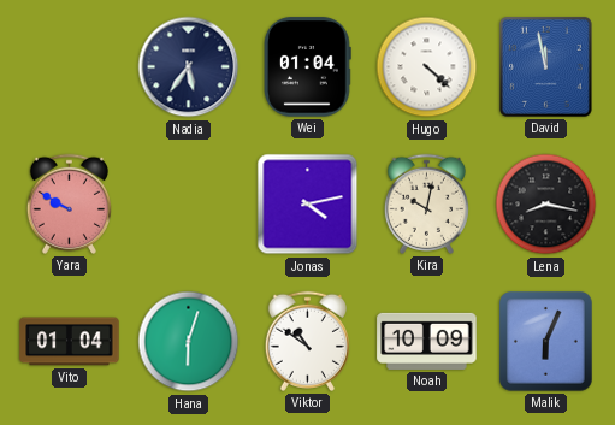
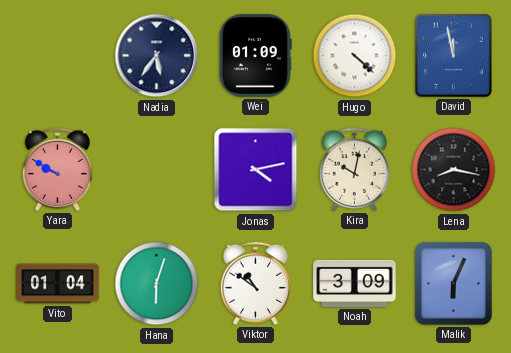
Wei: 01:04 -> 01:09
Noah: 10:09 -> 3:09
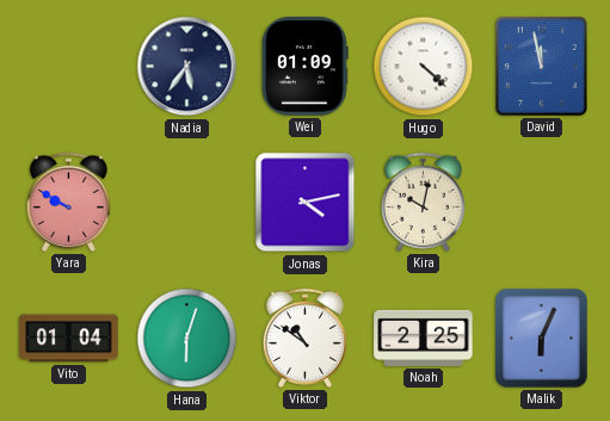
Lena: 8:17 -> none
Noah: 3:09 -> 2:25
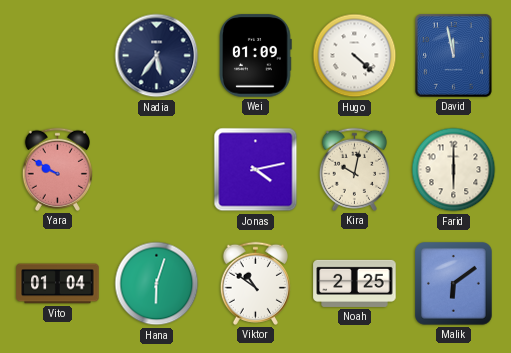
Farid: none -> 6:00
Malik: 6:04 -> 6:09
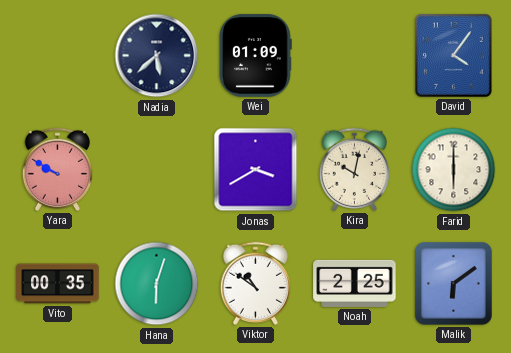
Nadia: 5:36 -> 5:38
Hugo: 4:22 -> none
David: 11:58 -> 4:06
Jonas: 4:13 -> 3:40
Vito: 01:04 -> 00:35
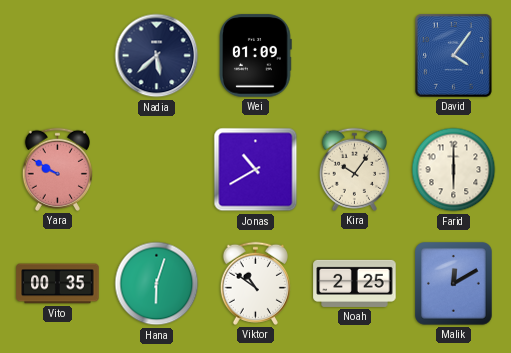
Jonas: 3:40 -> 10:40
Kira: 10:02 -> 10:06
Malik: 6:09 -> 12:10
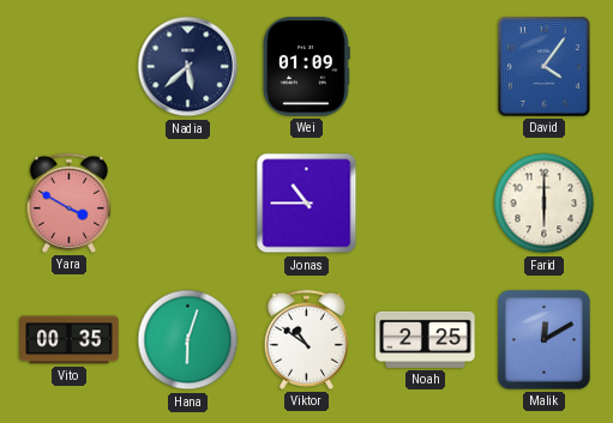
Yara: 9:50 -> 3:50
Jonas: 10:40 -> 10:45
Kira: 10:06 -> none
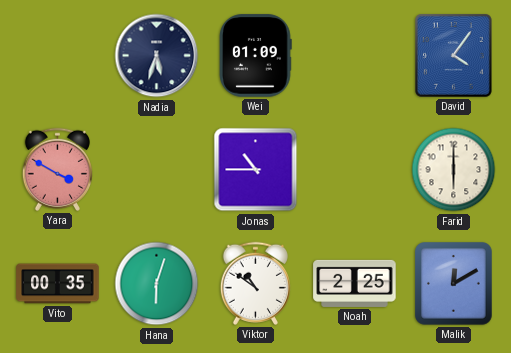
Nadia: 5:38 -> 5:33
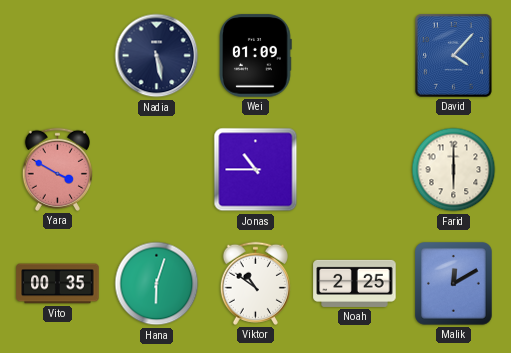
Nadia: 5:33 -> 5:28
David: 4:06 -> 4:07
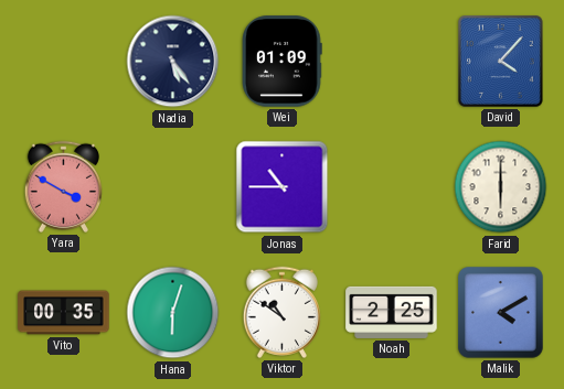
Nadia: 5:28 -> 5:24
Malik: 12:10 -> 4:10
